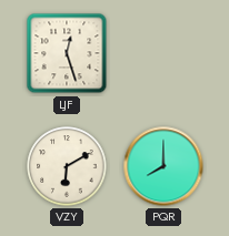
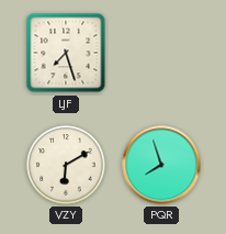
LJF: 12:27 -> 7:27
PQR: 8:00 -> 7:57
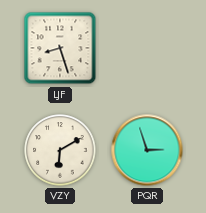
LJF: 7:27 -> 8:27
PQR: 7:57 -> 2:57
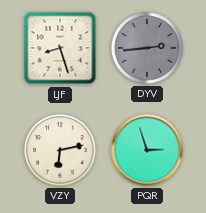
DYV: none -> 2:44
VZY: 6:10 -> 6:13
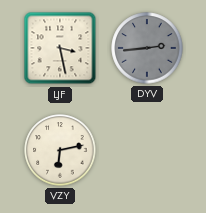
LJF: 8:27 -> 3:28
PQR: 2:57 -> none
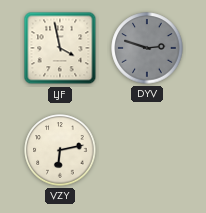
LJF: 3:28 -> 3:58
DYV: 2:44 -> 2:48
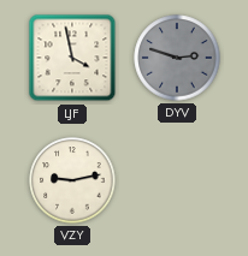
VZY: 6:13 -> 9:13
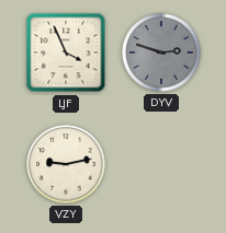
LJF: 3:58 -> 3:56
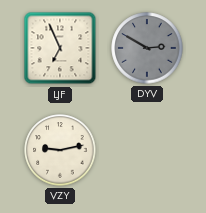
LJF: 3:56 -> 6:56
DYV: 2:48 -> 2:50
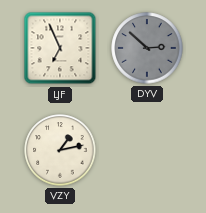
DYV: 2:50 -> 2:52
VZY: 9:13 -> 1:13
